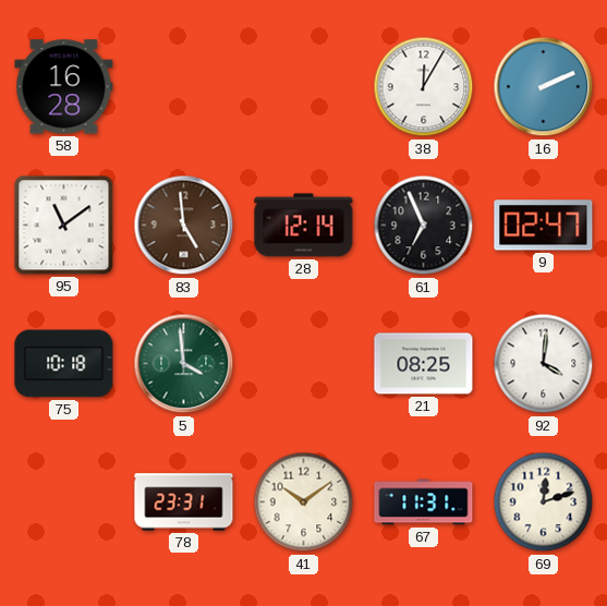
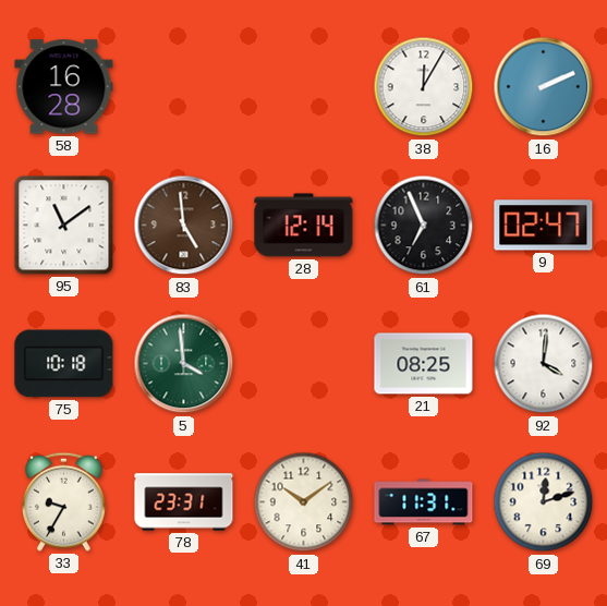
33: none -> 9:35
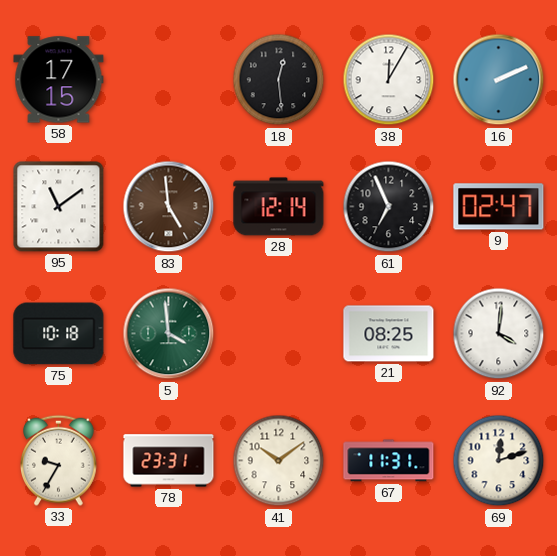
58: 16:28 -> 17:15
18: none -> 12:29
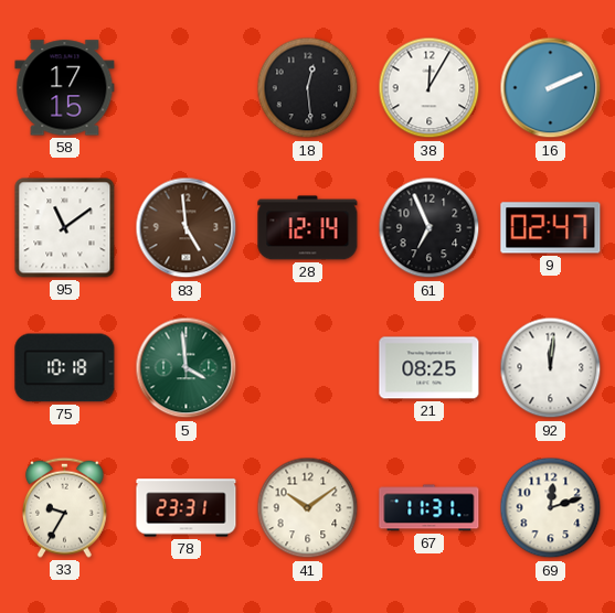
92: 4:01 -> 12:01
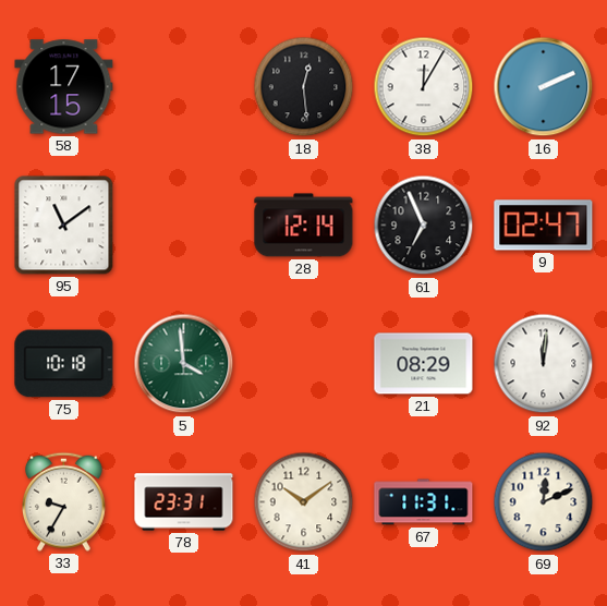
83: 4:59 -> none
21: 08:25 -> 08:29
69: 12:12 -> 12:11
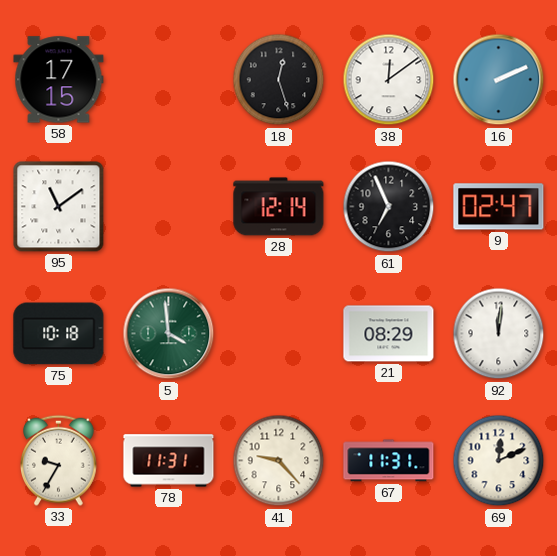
18: 12:29 -> 12:27
38: 12:05 -> 12:09
78: 23:31 -> 11:31
41: 10:09 -> 9:23
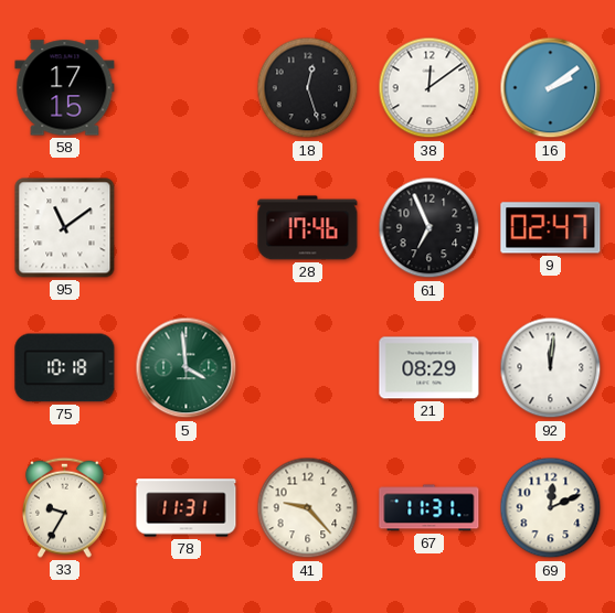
16: 2:11 -> 2:09
28: 12:14 -> 17:46
